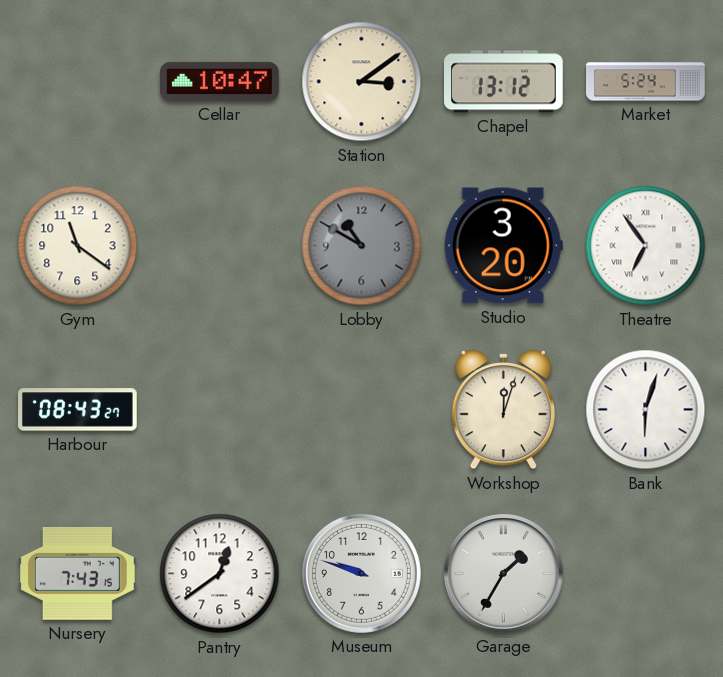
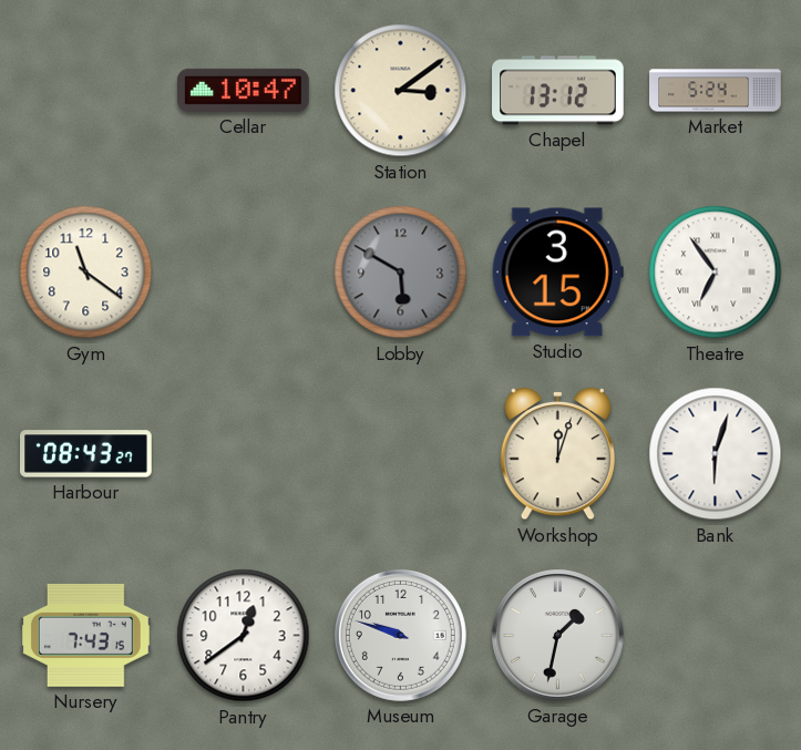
Lobby: 10:50 -> 5:50
Studio: 3:20 -> 3:15
Garage: 1:35 -> 1:32
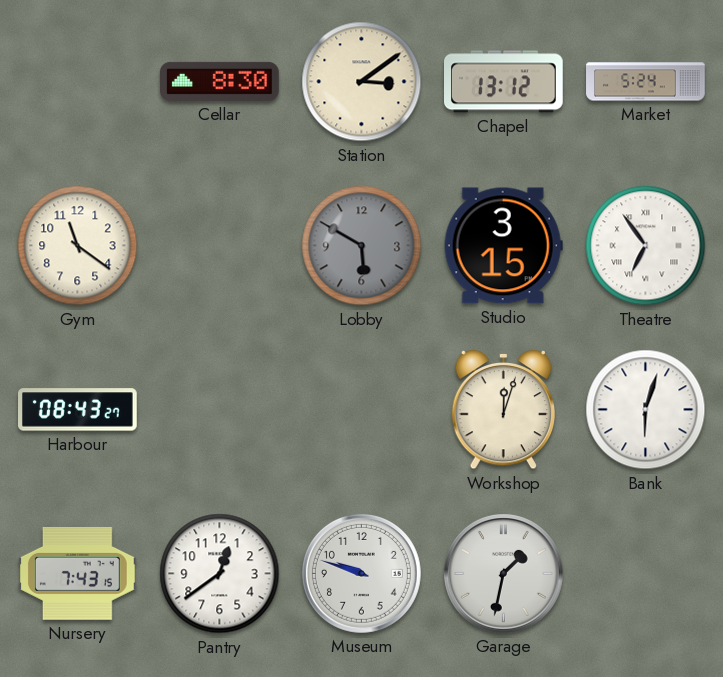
Cellar: 10:47 -> 8:30
